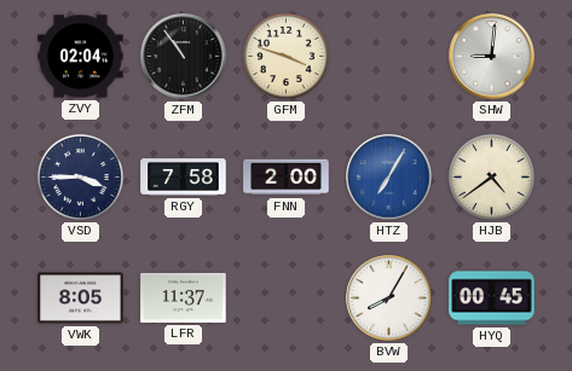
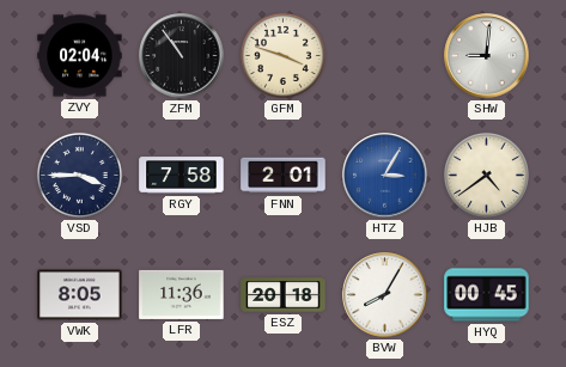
FNN: 2:00 -> 2:01
HTZ: 7:05 -> 3:05
LFR: 11:37 -> 11:36
ESZ: none -> 20:18
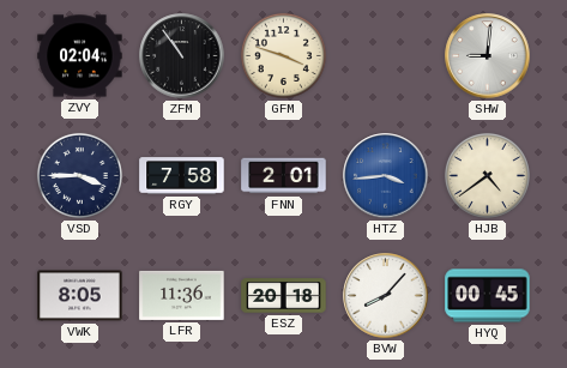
HTZ: 3:05 -> 3:44
BVW: 8:05 -> 8:07
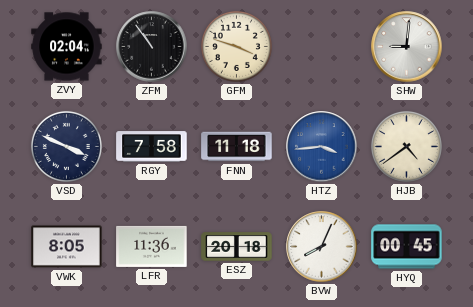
VSD: 3:45 -> 3:49
FNN: 2:01 -> 11:18
BVW: 8:07 -> 8:04
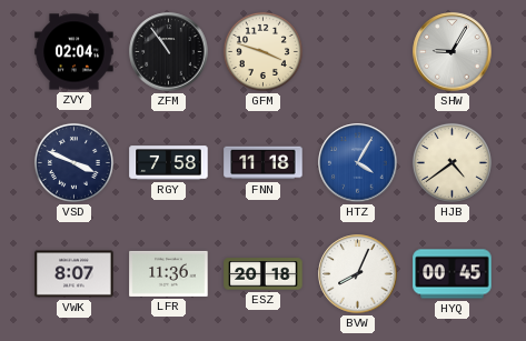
SHW: 9:01 -> 9:05
HTZ: 3:44 -> 4:05
VWK: 8:05 -> 8:07
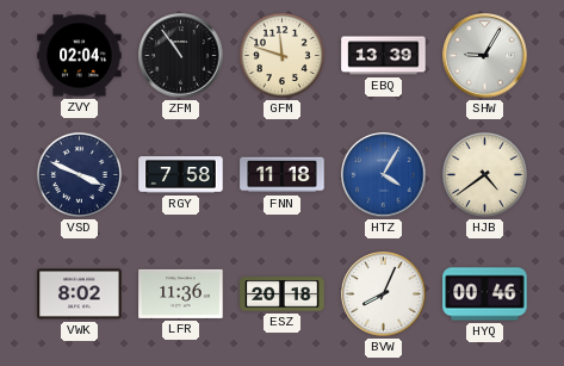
GFM: 3:48 -> 11:48
EBQ: none -> 13:39
VWK: 8:07 -> 8:02
HYQ: 00:45 -> 00:46
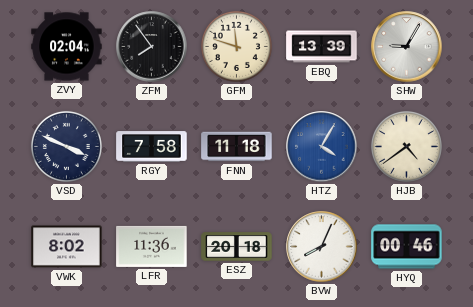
ZFM: 10:54 -> 7:54
